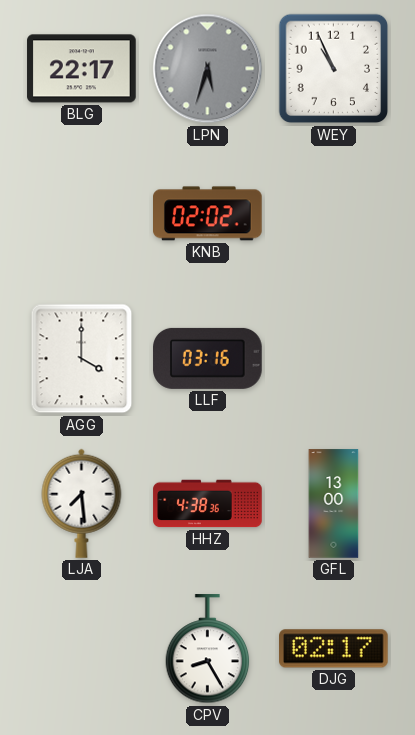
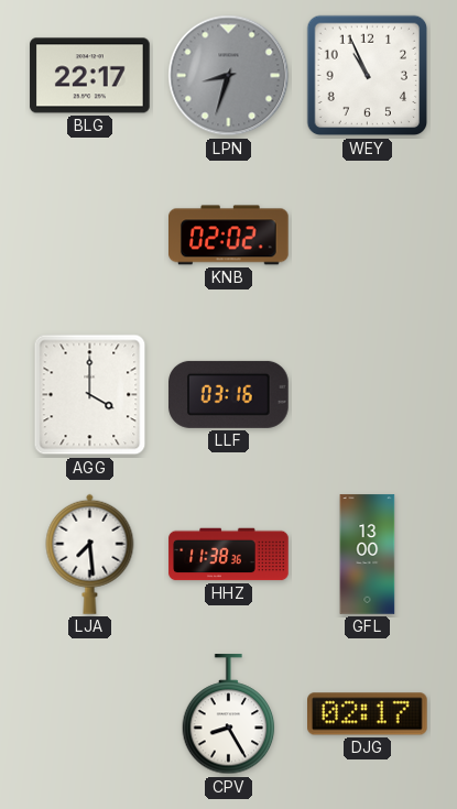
LPN: 5:33 -> 8:33
HHZ: 4:38 -> 11:38
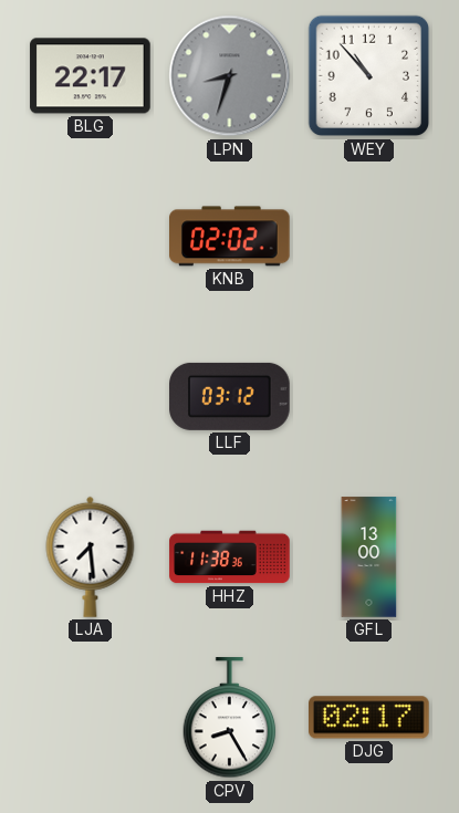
WEY: 10:56 -> 10:53
AGG: 4:00 -> none
LLF: 03:16 -> 03:12
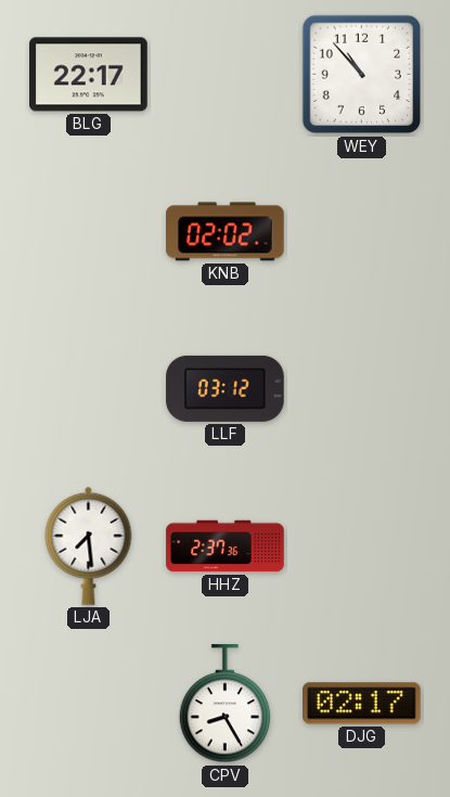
LPN: 8:33 -> none
HHZ: 11:38 -> 2:37
GFL: 13:00 -> none
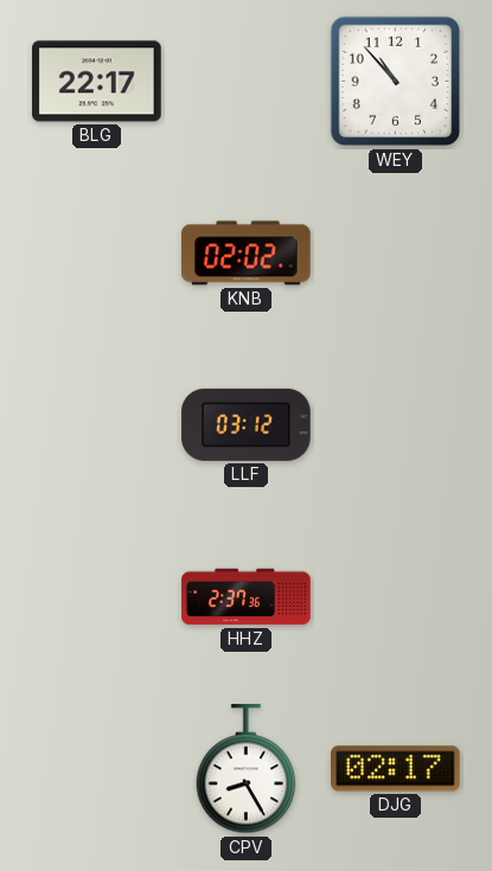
LJA: 7:29 -> none
